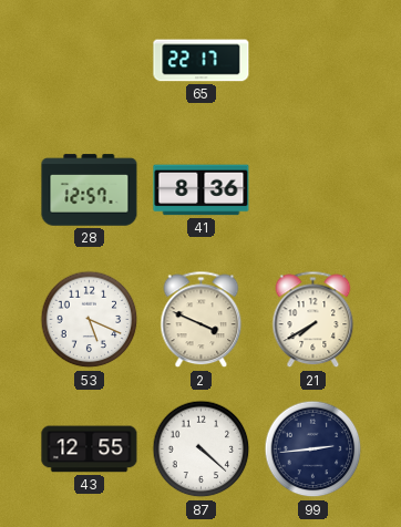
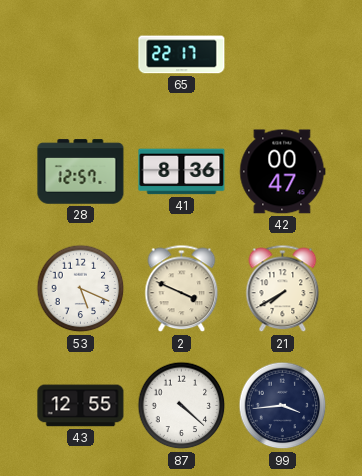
42: none -> 00:47
99: 2:44 -> 3:44
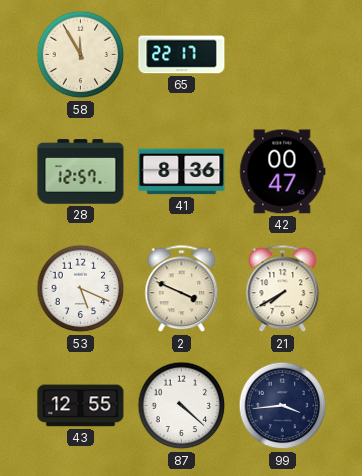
58: none -> 11:55
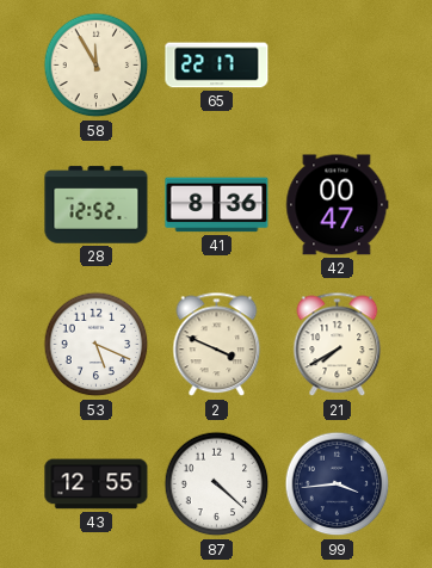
28: 12:57 -> 12:52
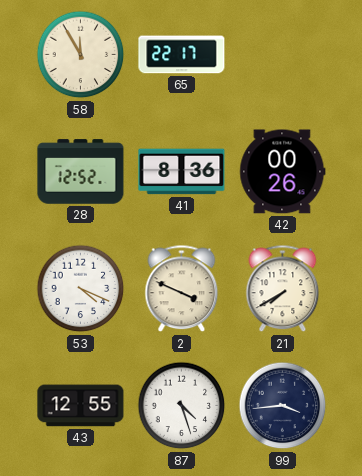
42: 00:47 -> 00:26
53: 5:19 -> 4:19
87: 4:22 -> 4:27
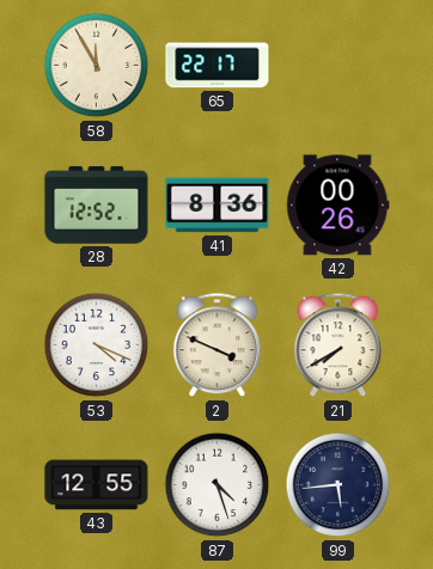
99: 3:44 -> 5:44
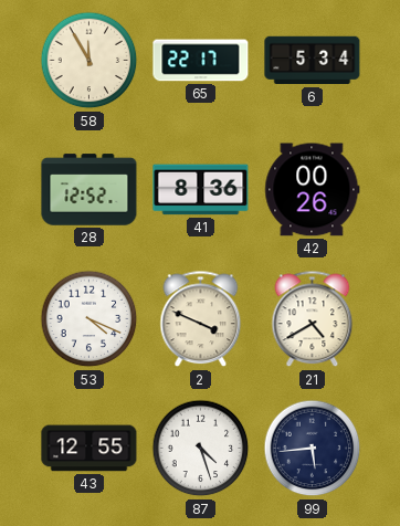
6: none -> 5:34
21: 7:40 -> 4:40
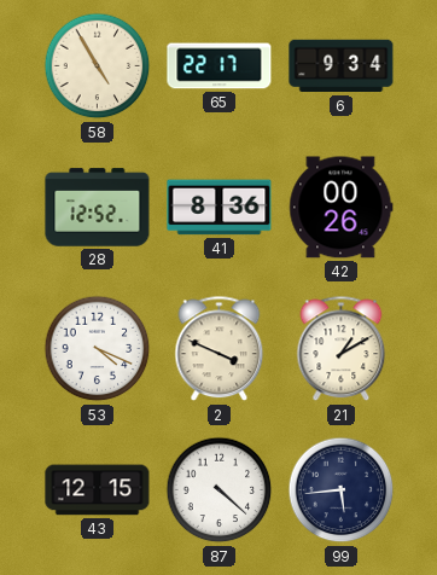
58: 11:55 -> 4:55
6: 5:34 -> 9:34
21: 4:40 -> 1:10
43: 12:55 -> 12:15
87: 4:27 -> 4:22
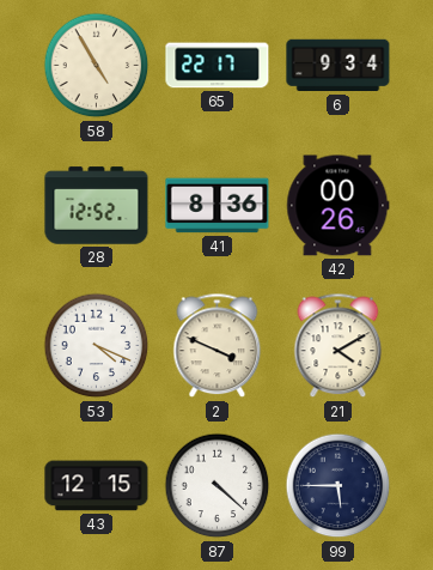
21: 1:10 -> 4:10
99: 5:44 -> 5:45
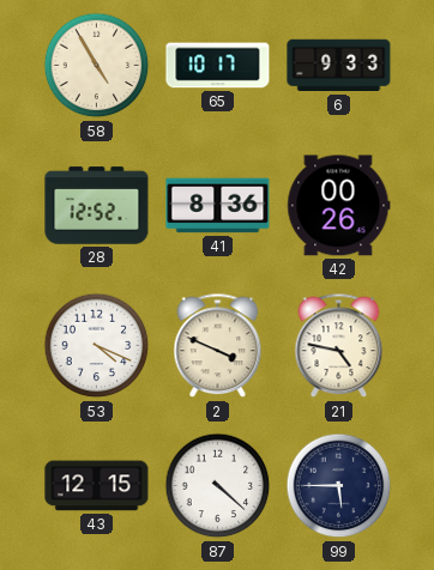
65: 22:17 -> 10:17
6: 9:34 -> 9:33
21: 4:10 -> 4:47
